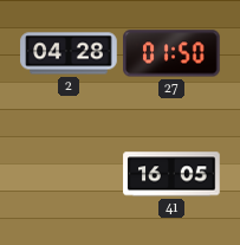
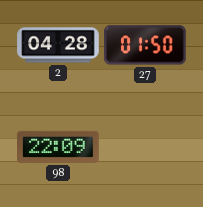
98: none -> 22:09
41: 16:05 -> none
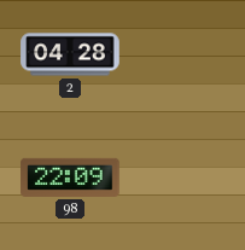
27: 01:50 -> none
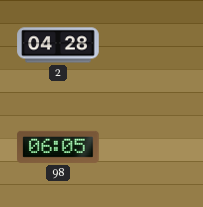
98: 22:09 -> 06:05
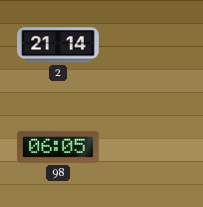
2: 04:28 -> 21:14
